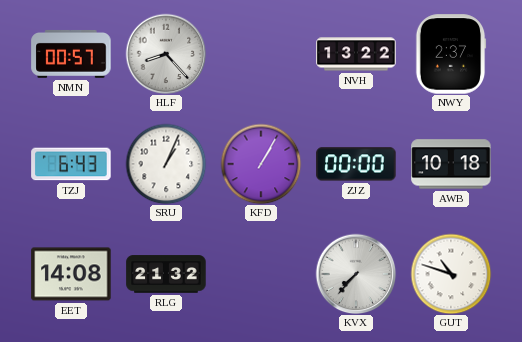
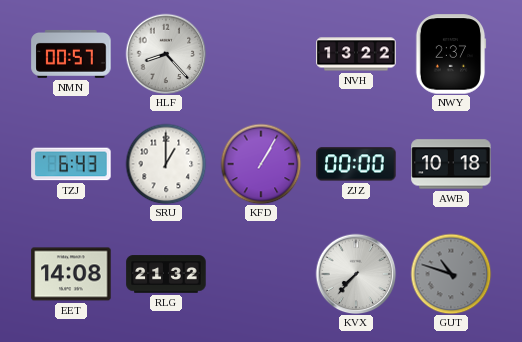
SRU: 1:04 -> 1:00
GUT dial: white -> grey
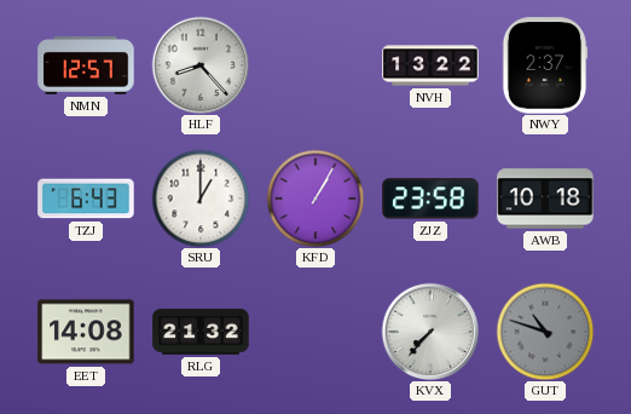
NMN: 00:57 -> 12:57
ZJZ: 00:00 -> 23:58
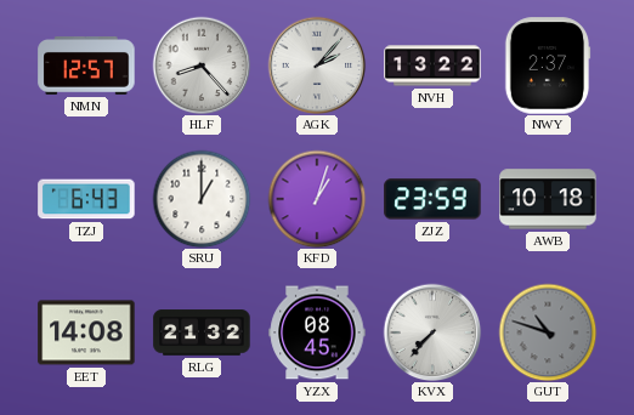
AGK: none -> 2:07
KFD: 1:05 -> 1:03
ZJZ: 23:58 -> 23:59
YZX: none -> 08:45
